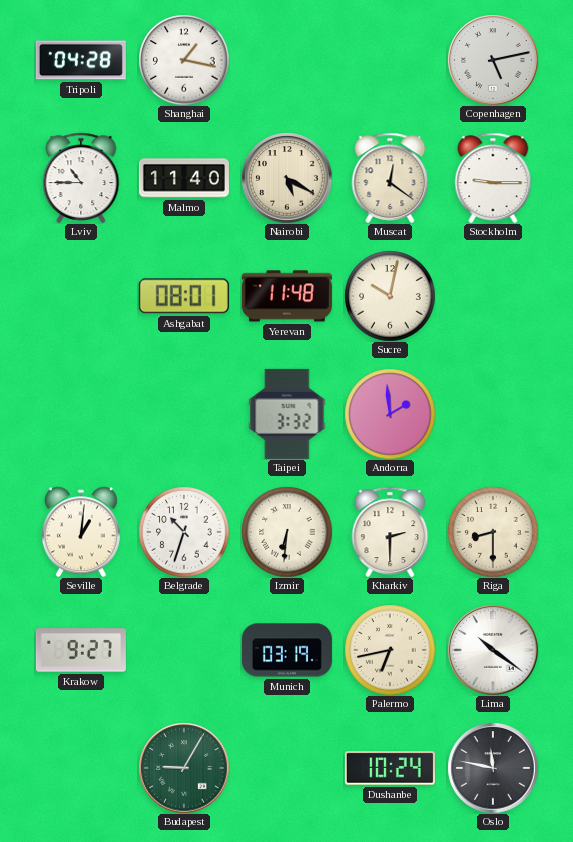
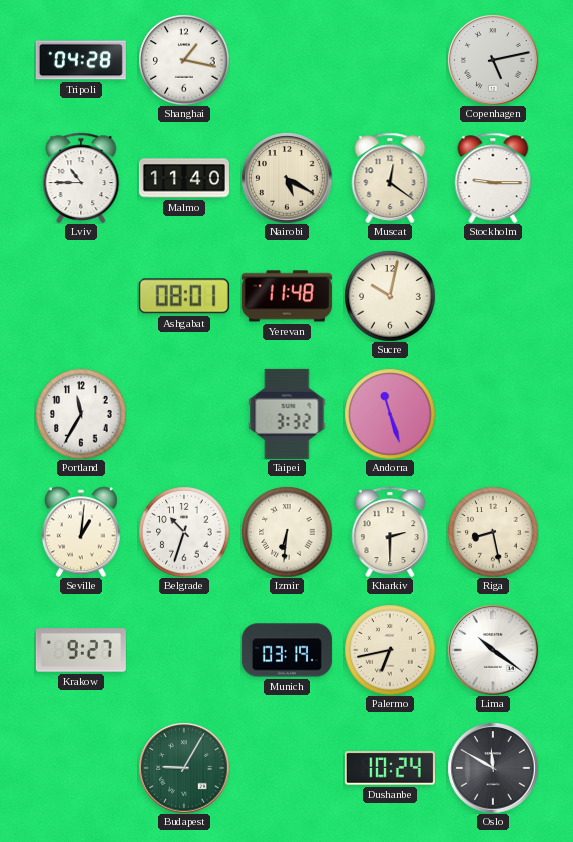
Portland: none -> 11:35
Andorra: 1:59 -> 11:27
Riga: 8:30 -> 8:28
Oslo: 11:47 -> 11:50
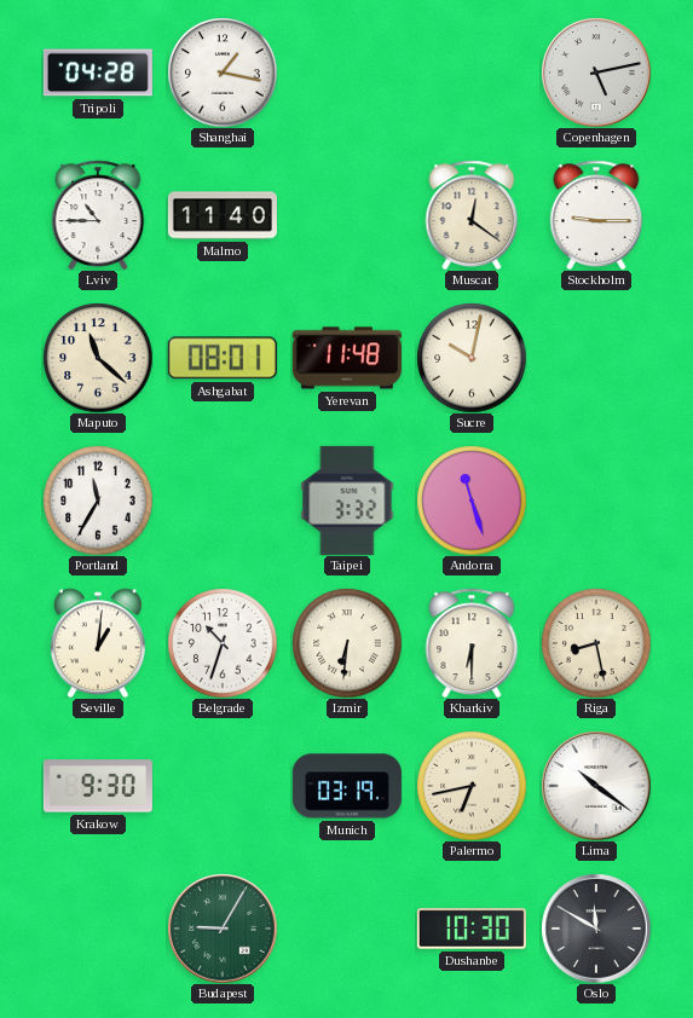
Nairobi: 5:20 -> none
Maputo: none -> 11:22
Kharkiv: 2:30 -> 6:30
Krakow: 9:27 -> 9:30
Dushanbe: 10:24 -> 10:30
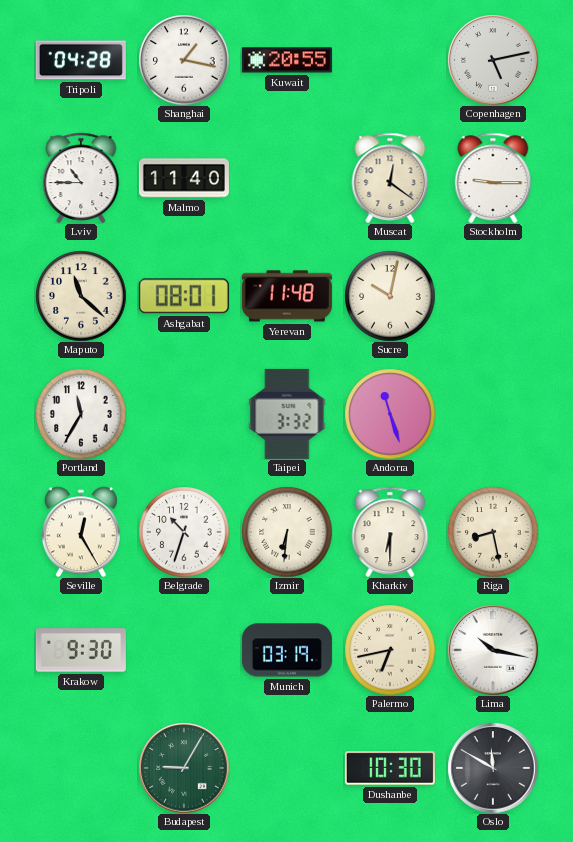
Kuwait: none -> 20:55
Seville: 1:01 -> 12:25
Lima: 10:21 -> 10:17
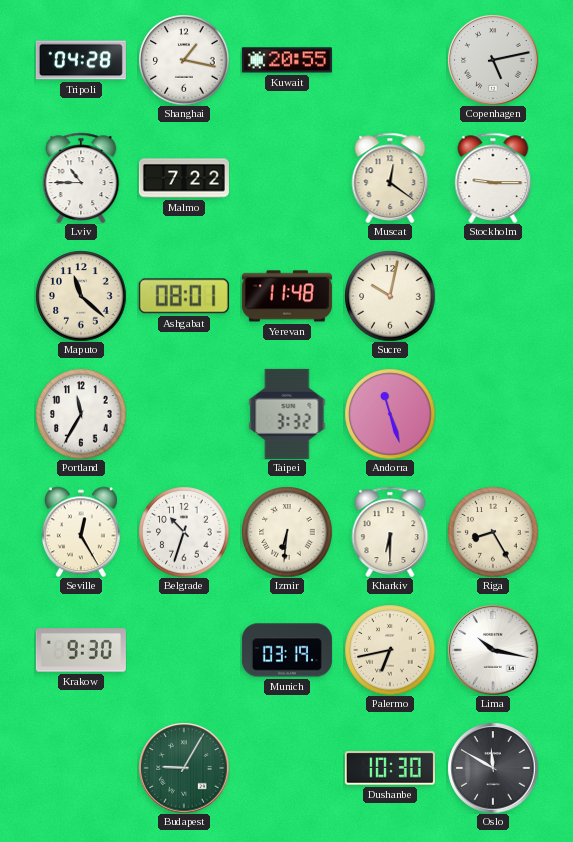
Malmo: 11:40 -> 7:22
Riga: 8:28 -> 8:25
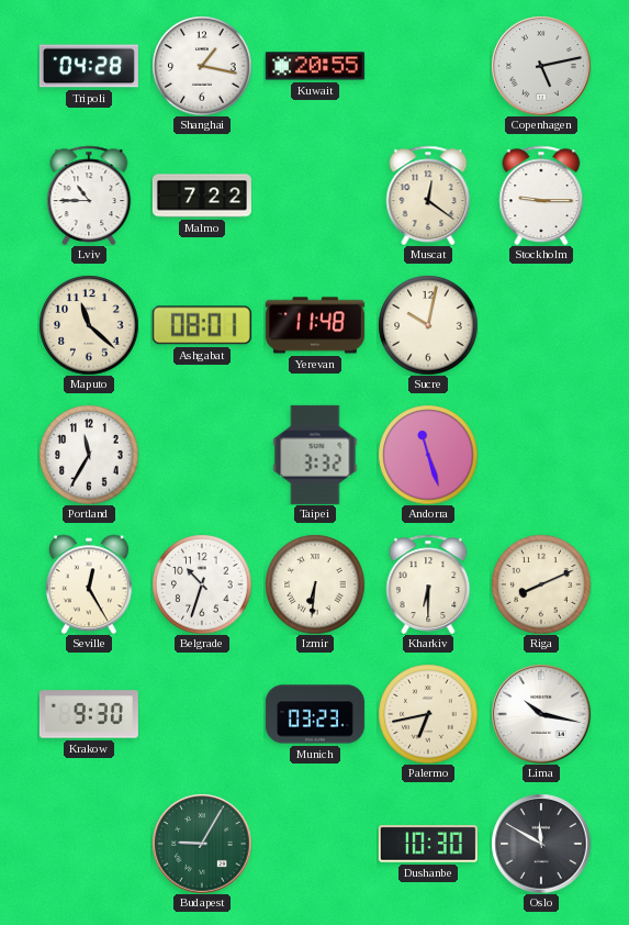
Riga: 8:25 -> 8:11
Munich: 03:19 -> 03:23
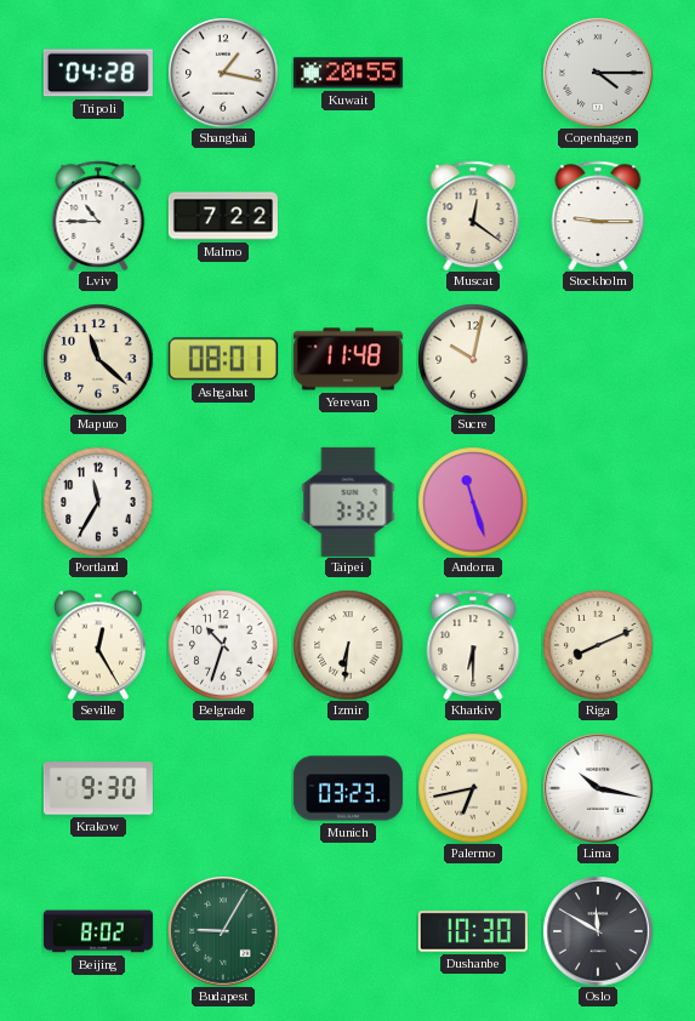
Copenhagen: 5:13 -> 4:15
Beijing: none -> 8:02
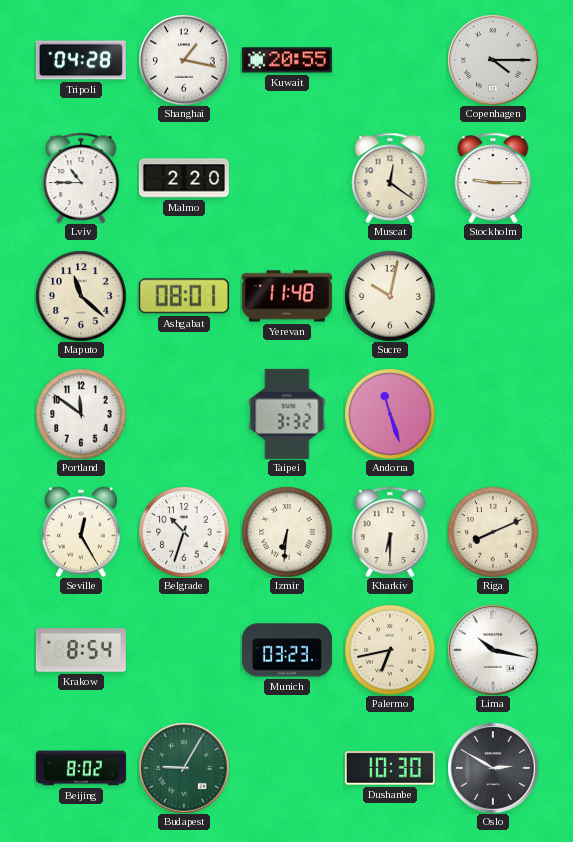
Malmo: 7:22 -> 2:20
Portland: 11:35 -> 11:51
Krakow: 9:30 -> 8:54
Oslo: 11:50 -> 2:50
